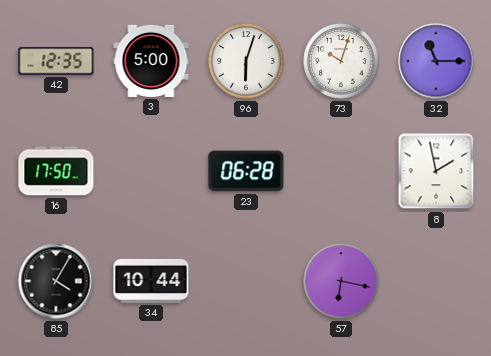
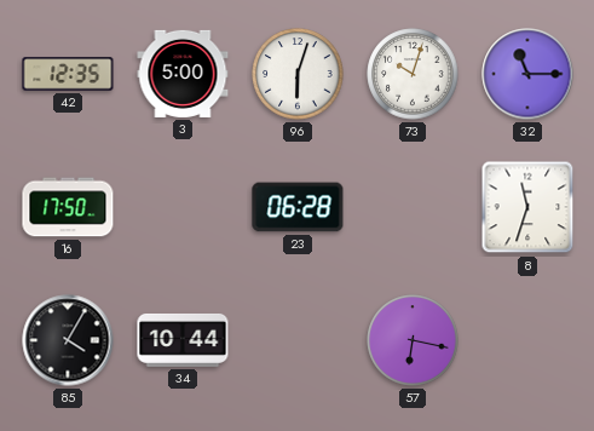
8: 1:58 -> 11:33
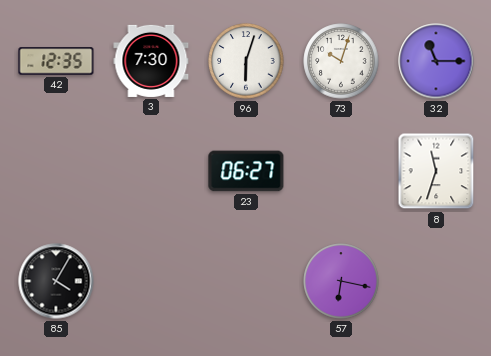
3: 5:00 -> 7:30
16: 17:50 -> none
23: 06:28 -> 06:27
34: 10:44 -> none
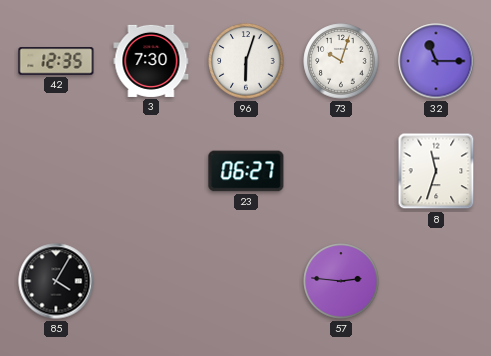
57: 6:17 -> 2:46
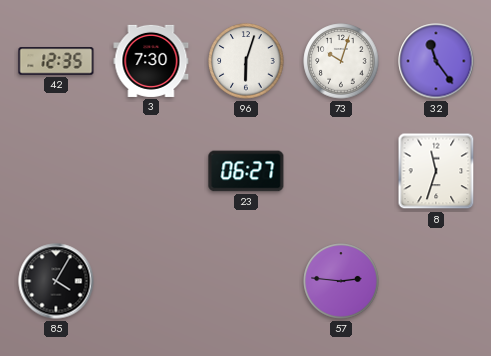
32: 11:15 -> 11:24
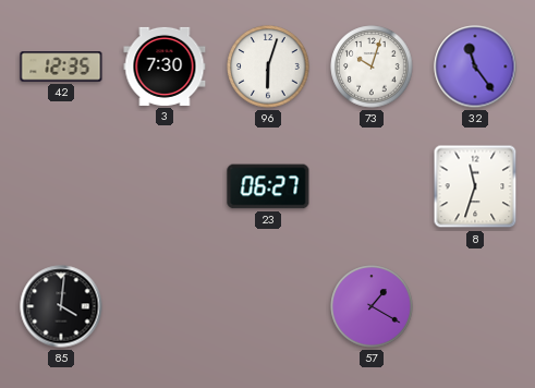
85: 4:05 -> 4:01
57: 2:46 -> 1:20
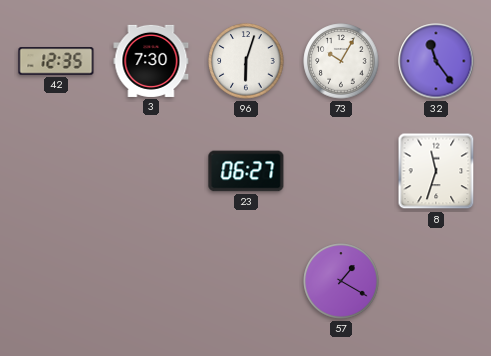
73: 10:03 -> 10:05
85: 4:01 -> none
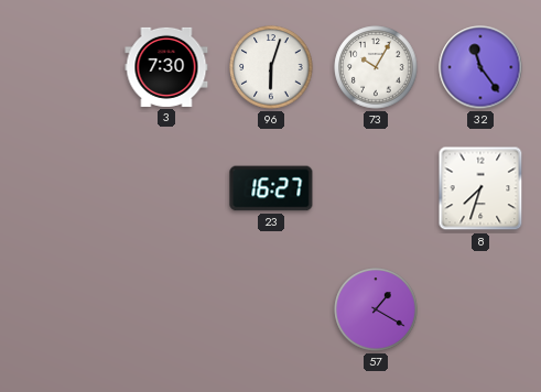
42: 12:35 -> none
23: 06:27 -> 16:27
8: 11:33 -> 7:33
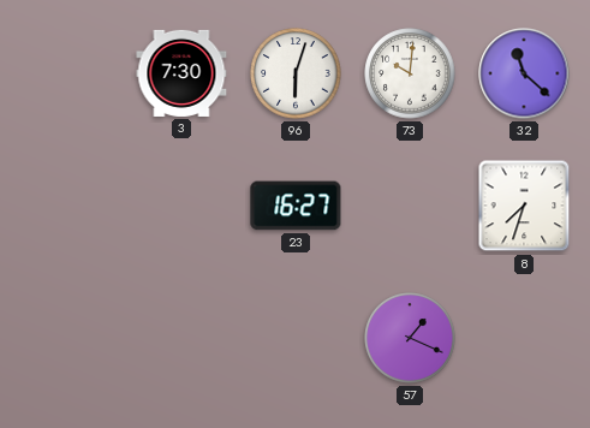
73: 10:05 -> 10:01
32: 11:24 -> 11:22
57: 1:20 -> 1:19
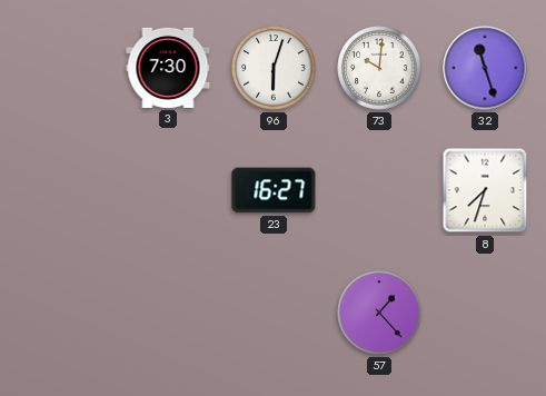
32: 11:22 -> 11:27
57: 1:19 -> 1:23
